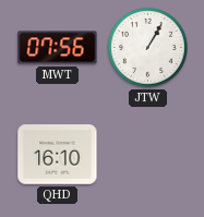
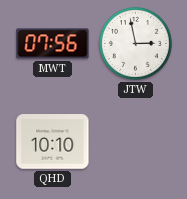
JTW: 1:05 -> 2:58
QHD: 16:10 -> 10:10
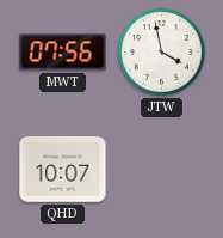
JTW: 2:58 -> 3:58
QHD: 10:10 -> 10:07
